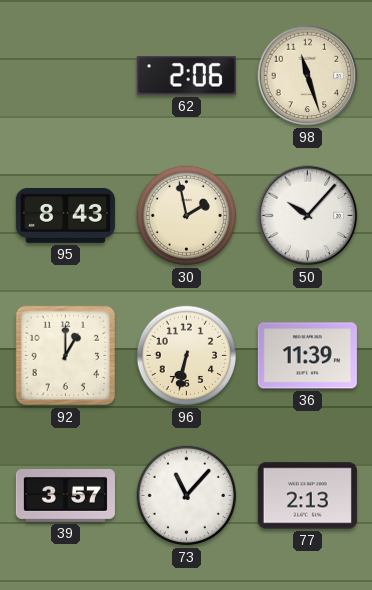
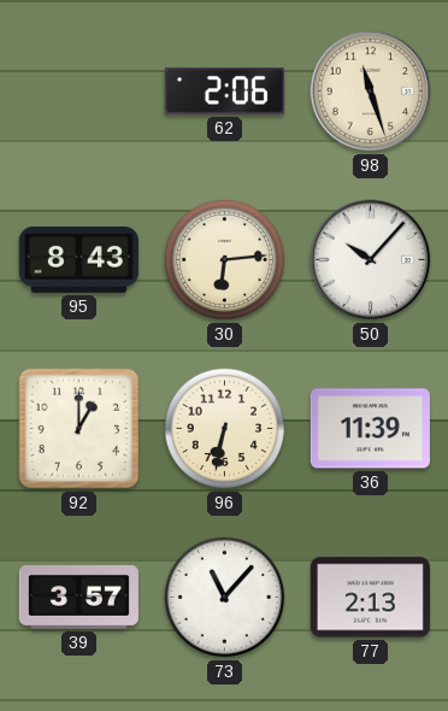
30: 1:58 -> 6:14
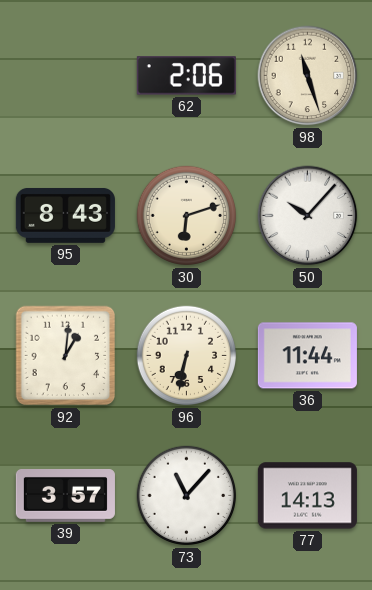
30: 6:14 -> 6:12
92: 1:00 -> 1:01
36: 11:39 -> 11:44
77: 2:13 -> 14:13
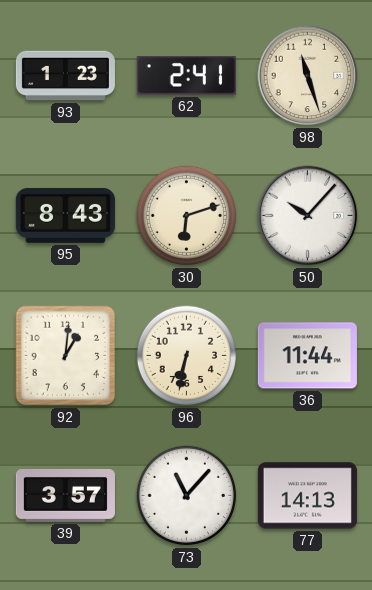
93: none -> 1:23
62: 2:06 -> 2:41
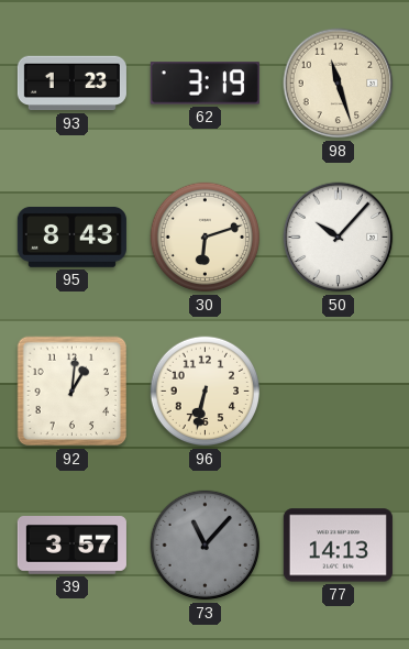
62: 2:41 -> 3:19
36: 11:44 -> none
73 dial: white -> grey
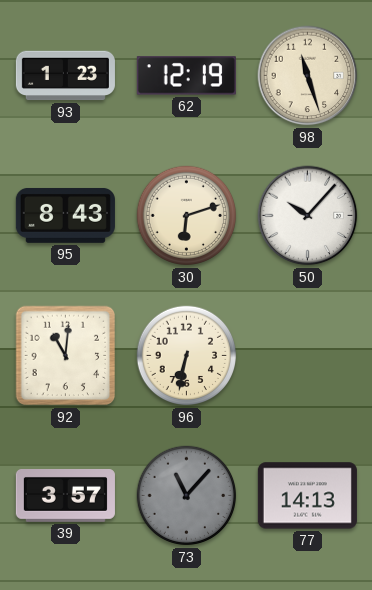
62: 3:19 -> 12:19
92: 1:01 -> 11:01
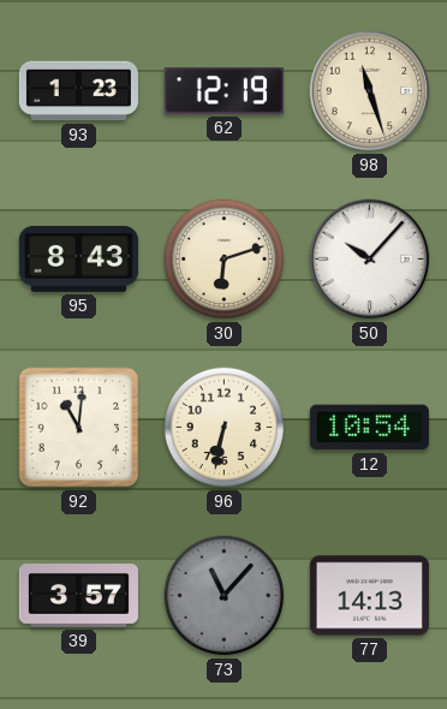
12: none -> 10:54
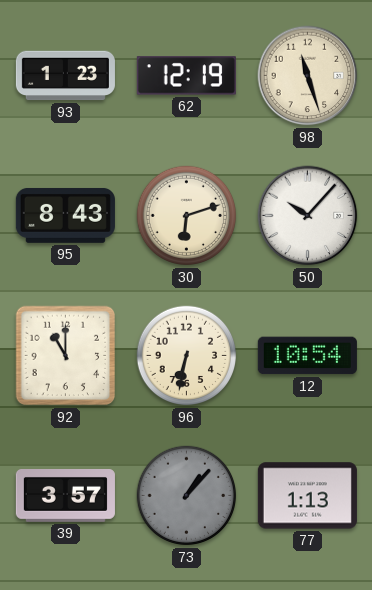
92: 11:01 -> 11:00
73: 11:07 -> 1:07
77: 14:13 -> 1:13
